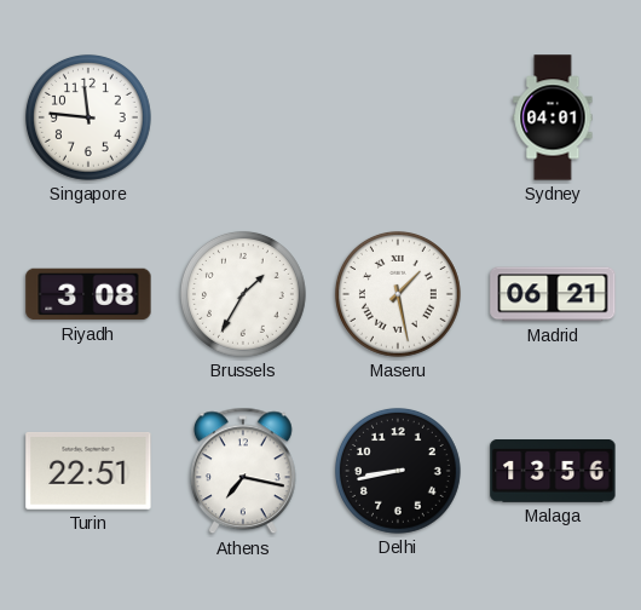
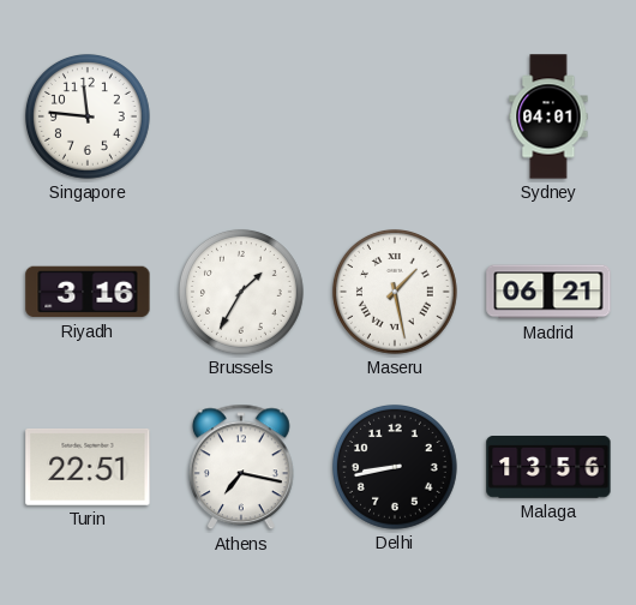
Riyadh: 3:08 -> 3:16
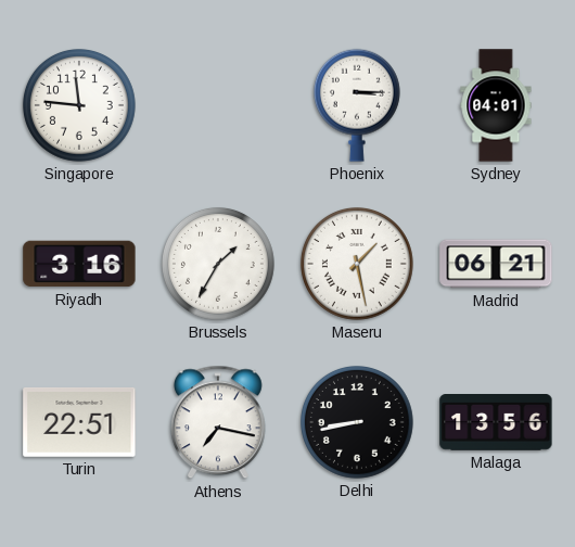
Phoenix: none -> 3:15
